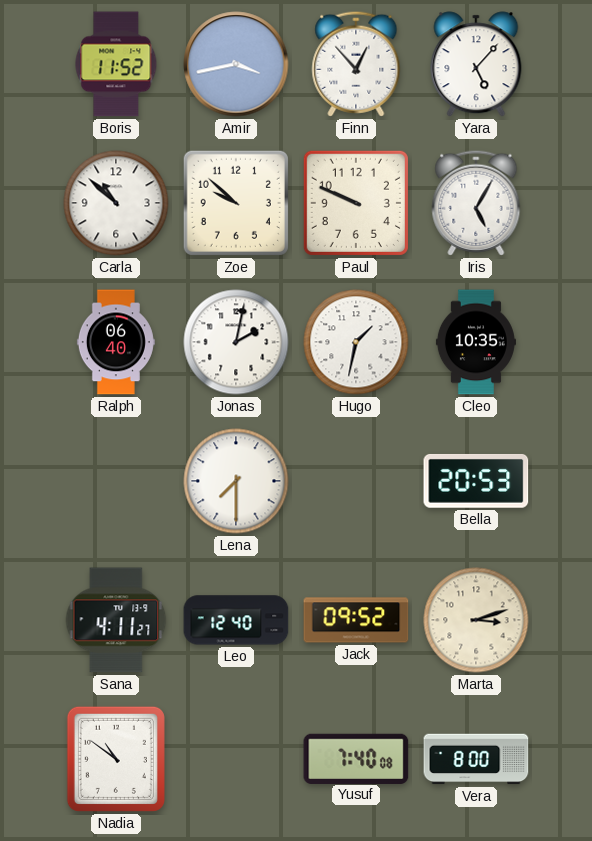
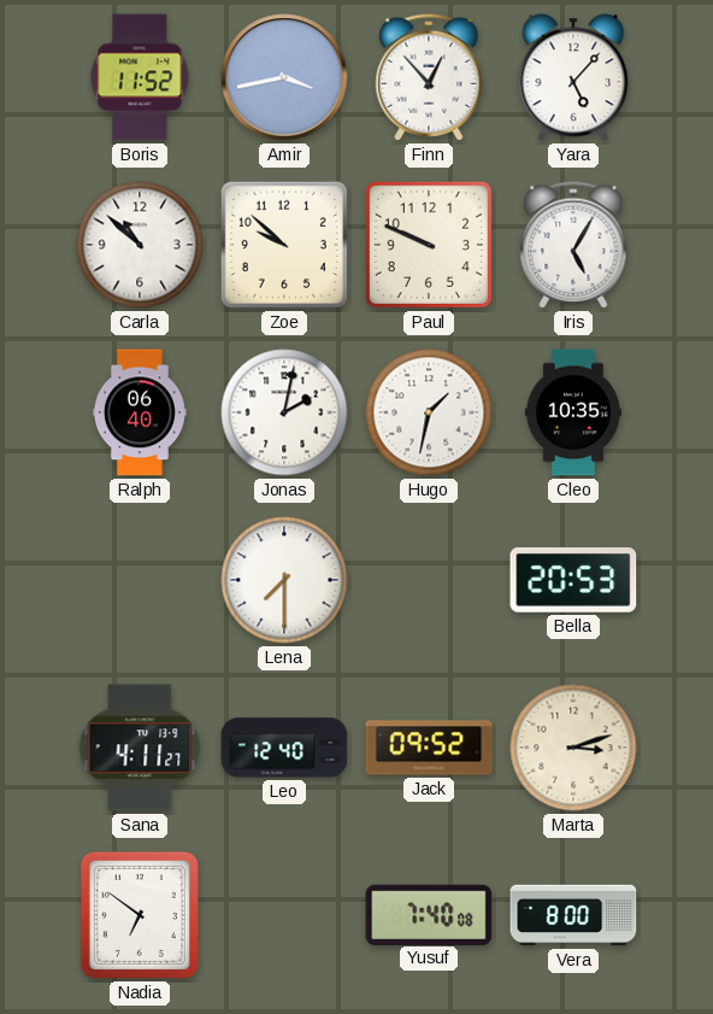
Nadia: 10:51 -> 6:51
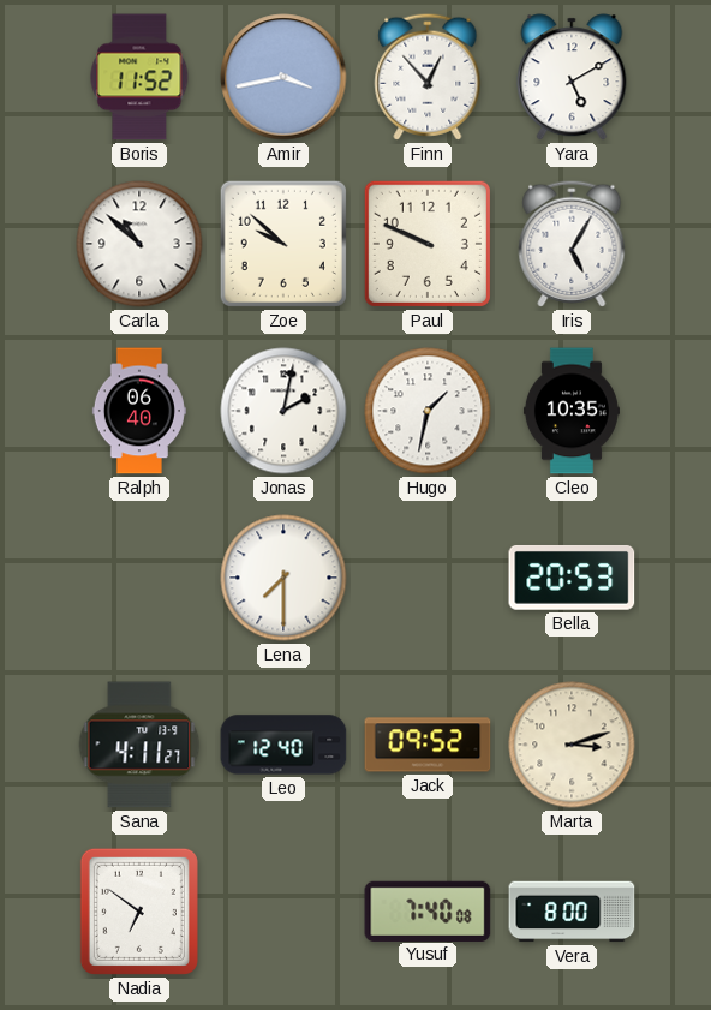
Yara: 5:07 -> 5:10
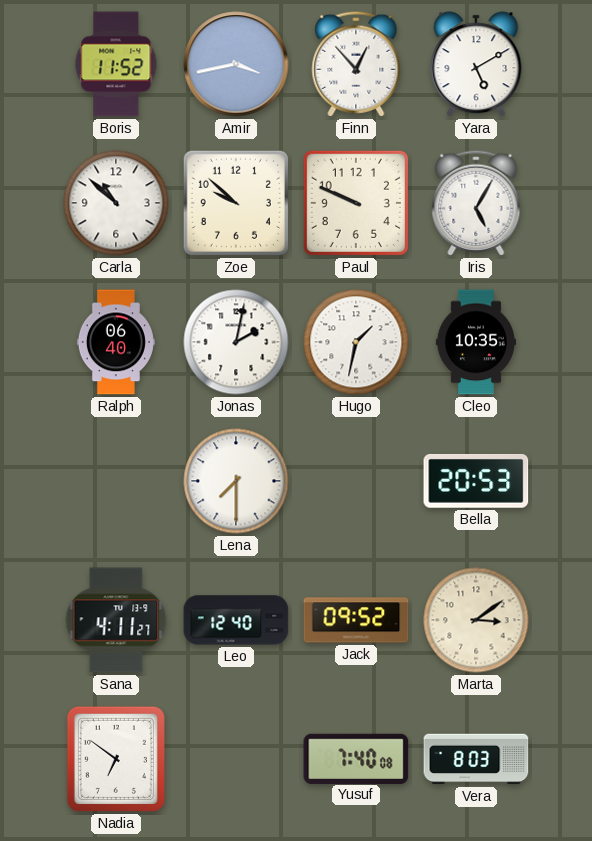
Marta: 3:12 -> 3:09
Vera: 8:00 -> 8:03
